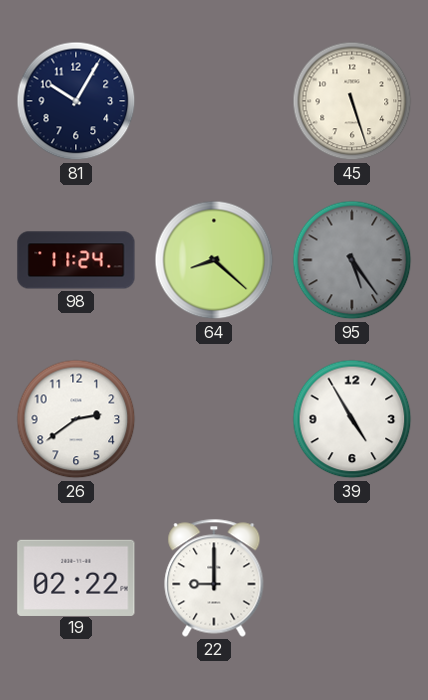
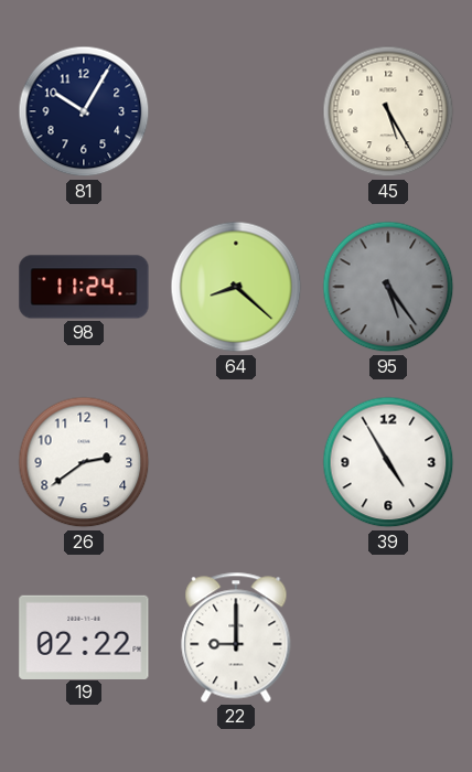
45: 5:27 -> 5:25
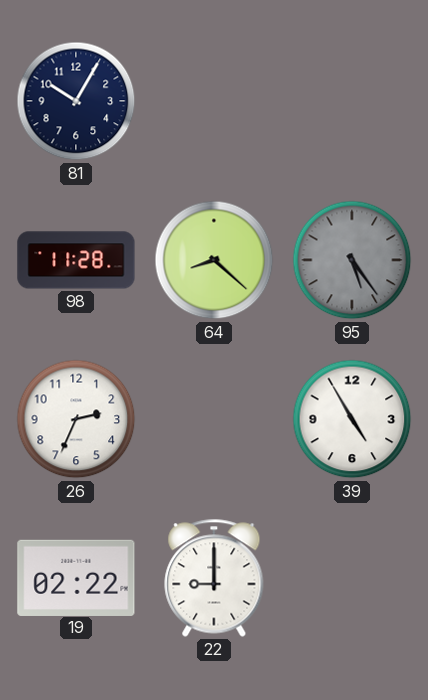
45: 5:25 -> none
98: 11:24 -> 11:28
26: 2:39 -> 2:34
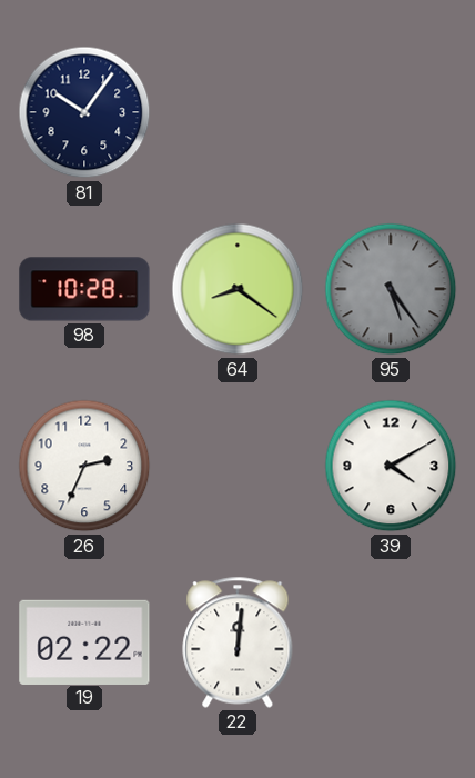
81: 10:05 -> 10:06
98: 11:28 -> 10:28
64: 8:22 -> 8:21
39: 4:55 -> 4:10
22: 9:00 -> 12:01
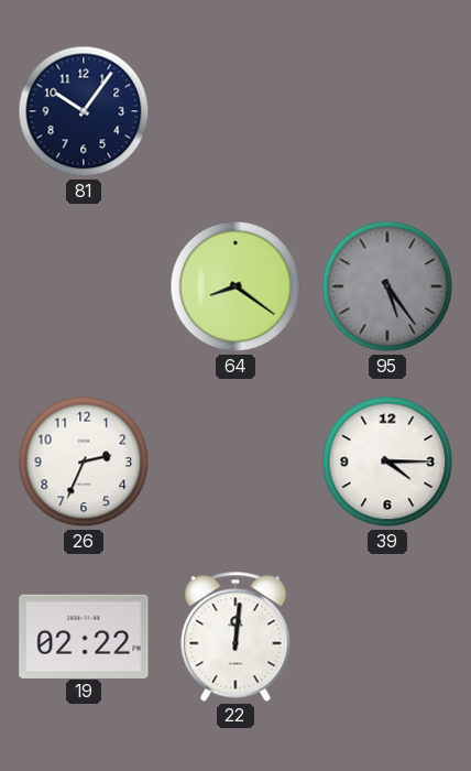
98: 10:28 -> none
39: 4:10 -> 4:15
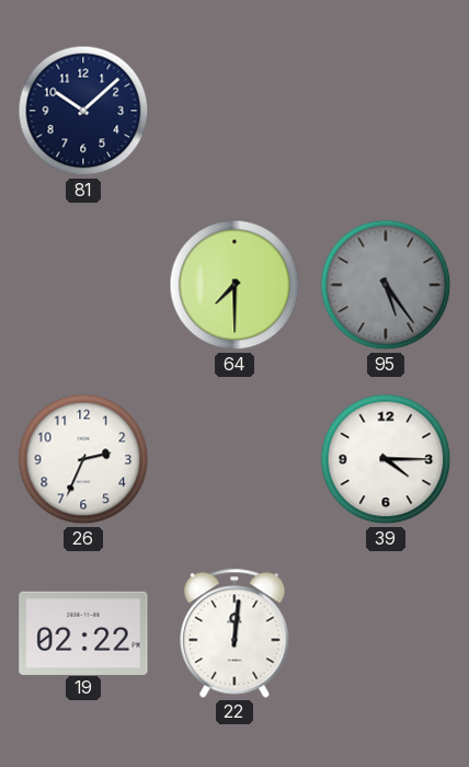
81: 10:06 -> 10:08
64: 8:21 -> 7:30
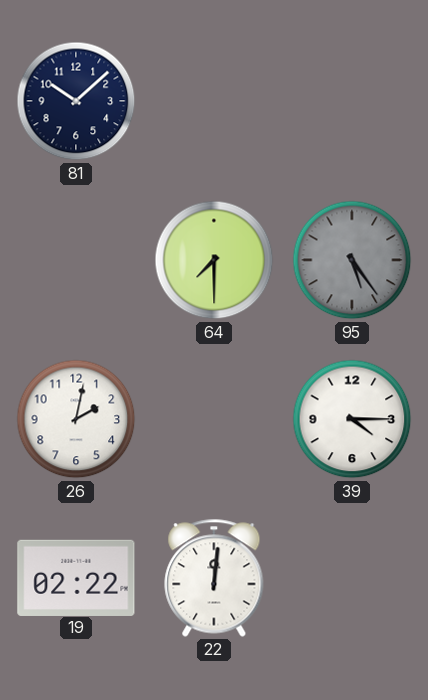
26: 2:34 -> 2:02
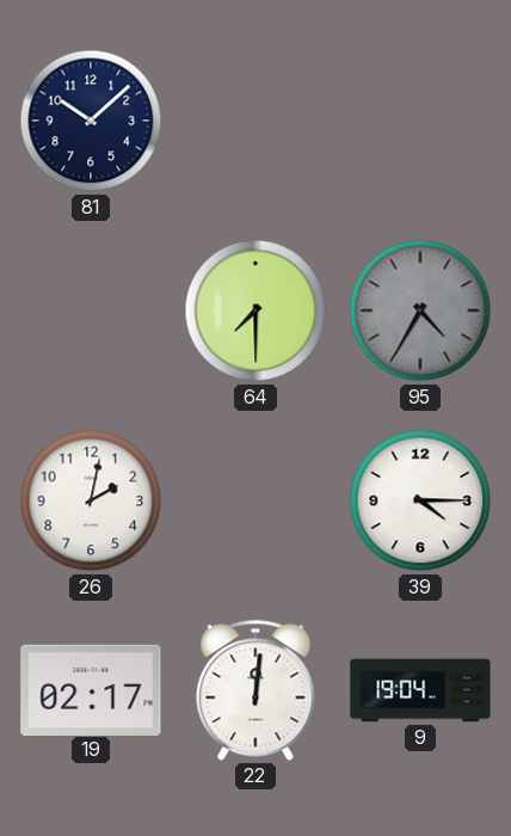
95: 5:24 -> 4:35
19: 02:22 -> 02:17
9: none -> 19:04
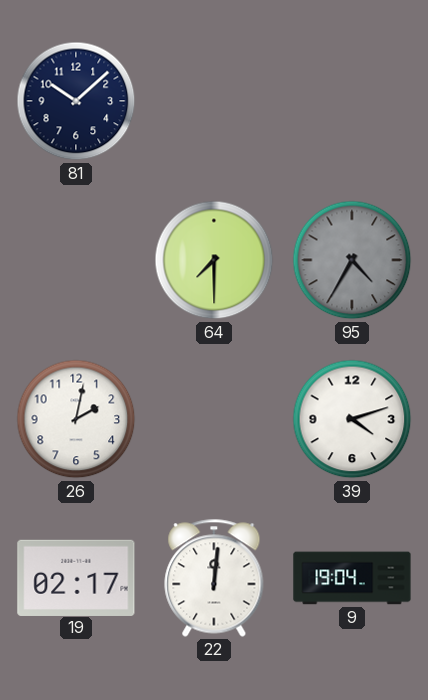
39: 4:15 -> 4:12
